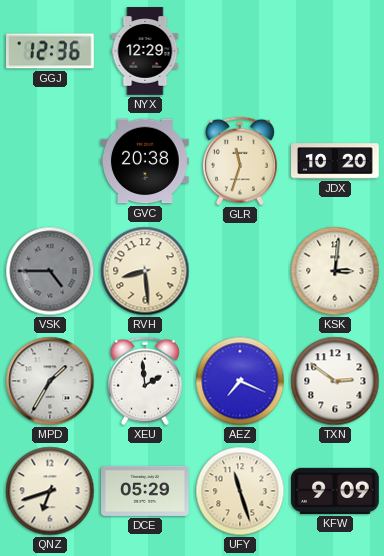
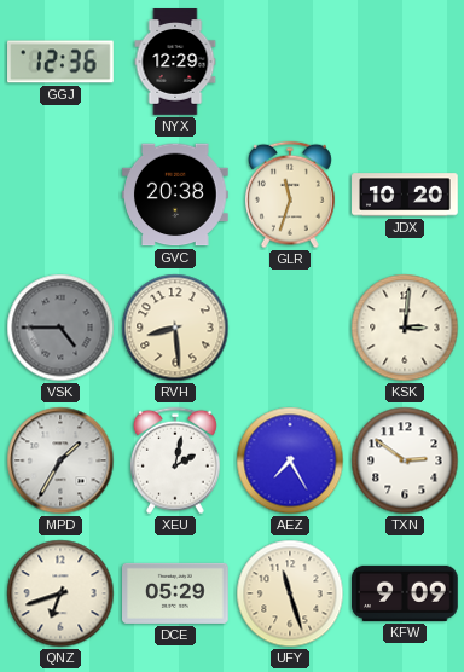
XEU: 1:59 -> 2:02
AEZ: 7:19 -> 7:25
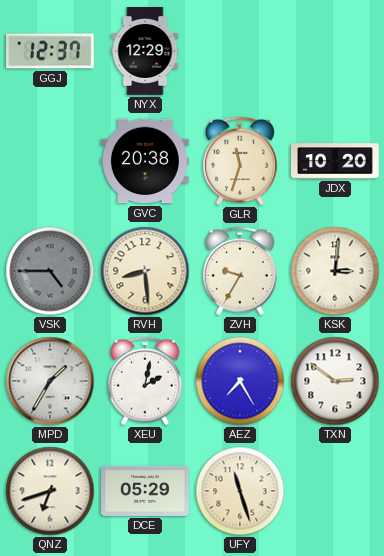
GGJ: 12:36 -> 12:37
ZVH: none -> 9:35
KFW: 9:09 -> none
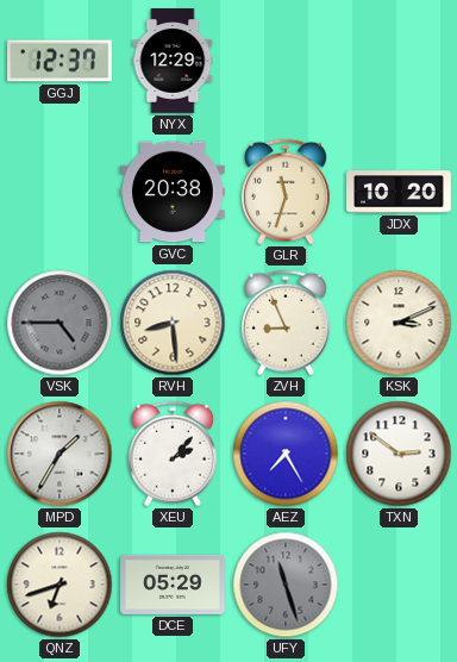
ZVH: 9:35 -> 8:56
KSK: 3:01 -> 3:11
XEU: 2:02 -> 2:07
UFY dial: cream -> grey
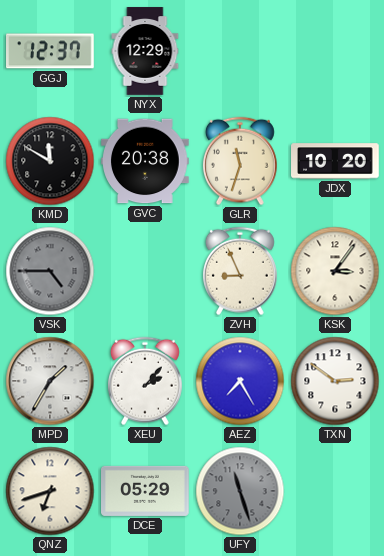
KMD: none -> 11:50
RVH: 8:29 -> none
KSK: 3:11 -> 3:06
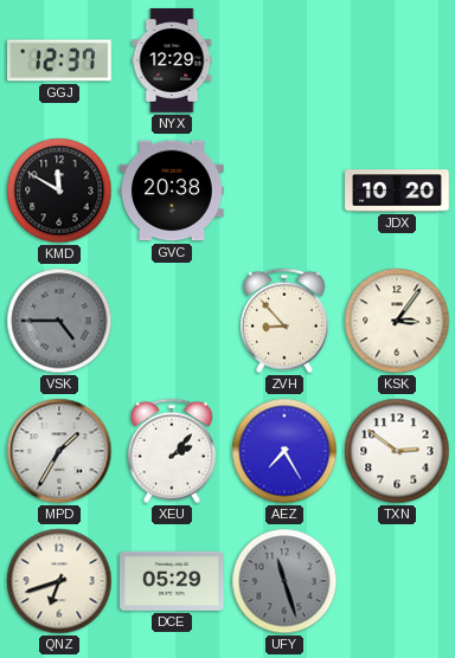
GLR: 11:33 -> none
ZVH: 8:56 -> 8:53
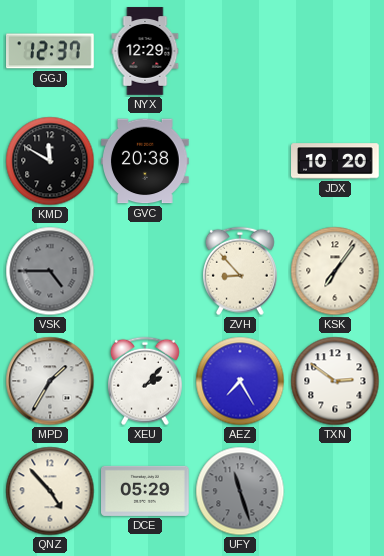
KSK: 3:06 -> 7:06
QNZ: 6:42 -> 4:53
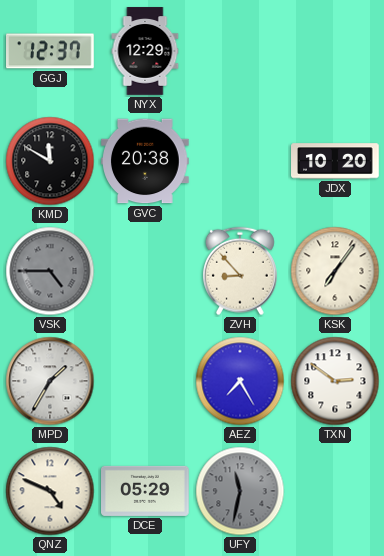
XEU: 2:07 -> none
QNZ: 4:53 -> 4:49
UFY: 11:27 -> 11:32
